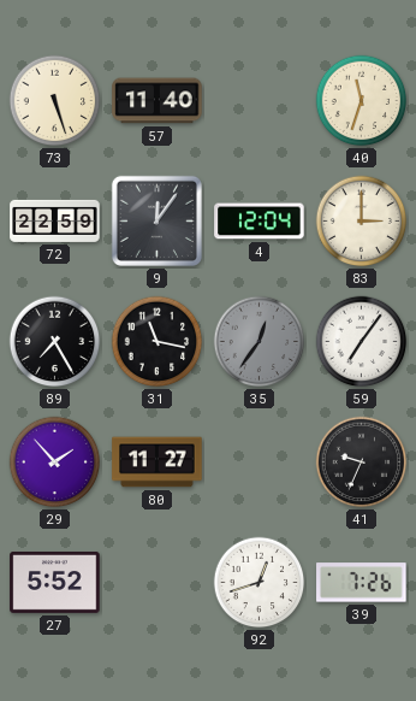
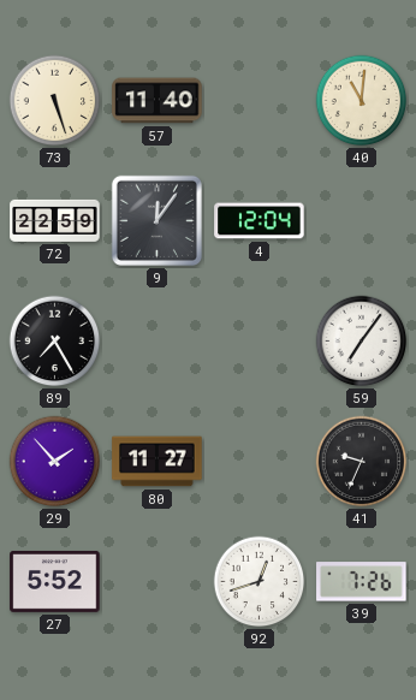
40: 11:33 -> 11:01
83: 3:00 -> none
31: 11:17 -> none
35: 12:36 -> none
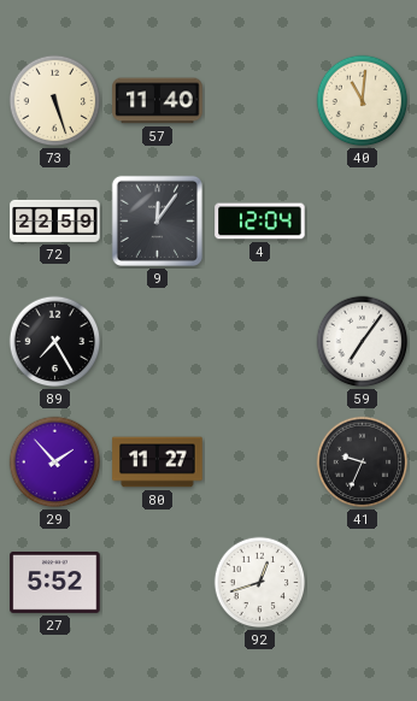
39: 7:26 -> none
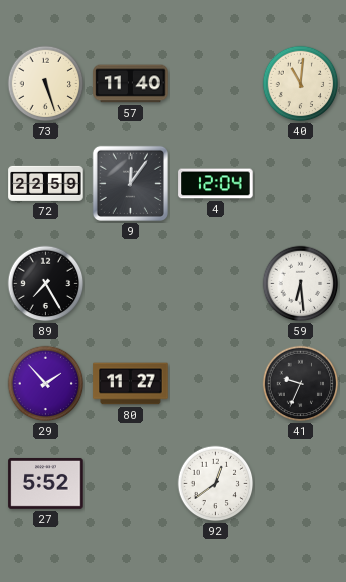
59: 7:06 -> 6:29
92: 12:42 -> 12:39
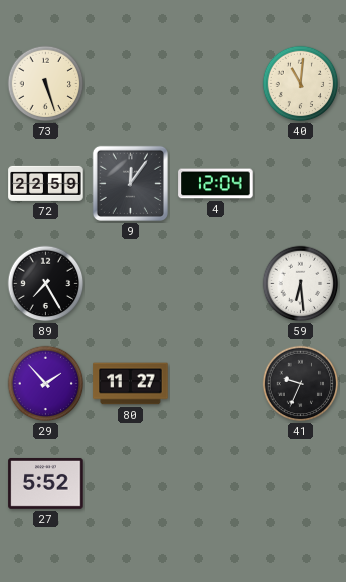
57: 11:40 -> none
92: 12:39 -> none
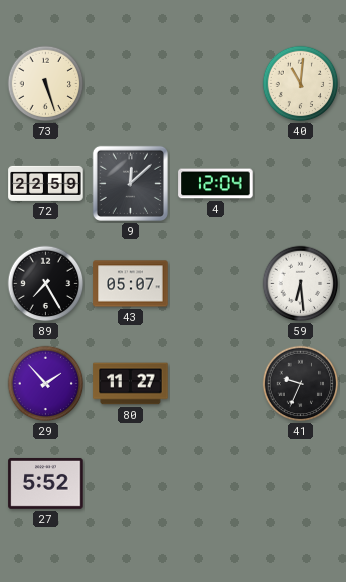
9: 12:06 -> 12:08
43: none -> 05:07
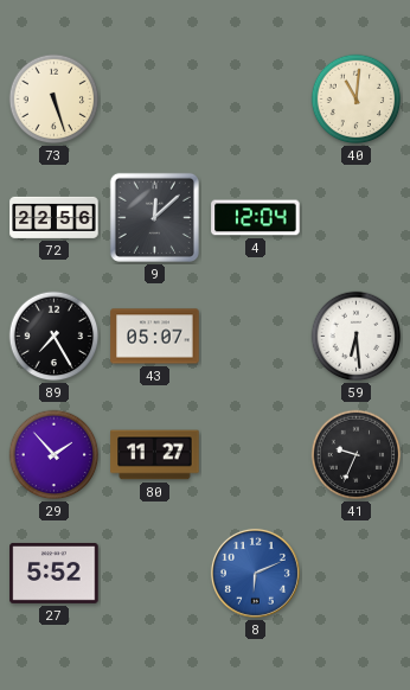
72: 22:59 -> 22:56
8: none -> 6:11
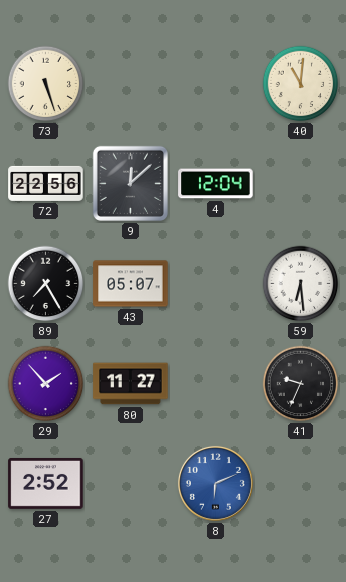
27: 5:52 -> 2:52
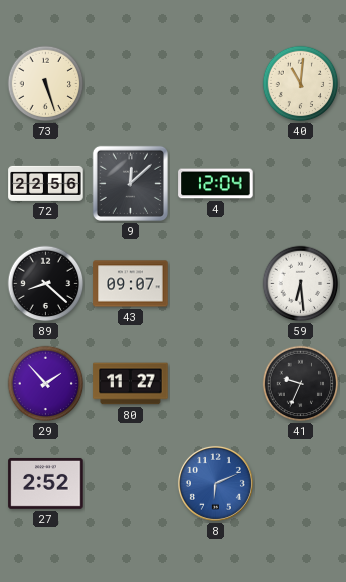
89: 7:25 -> 8:22
43: 05:07 -> 09:07
